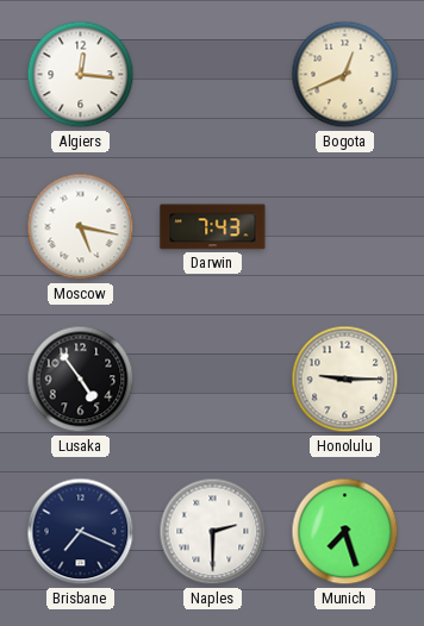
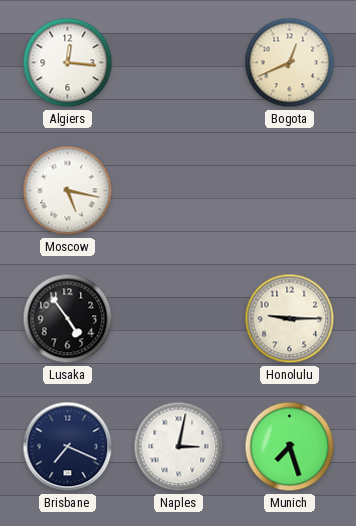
Darwin: 7:43 -> none
Naples: 2:30 -> 3:02
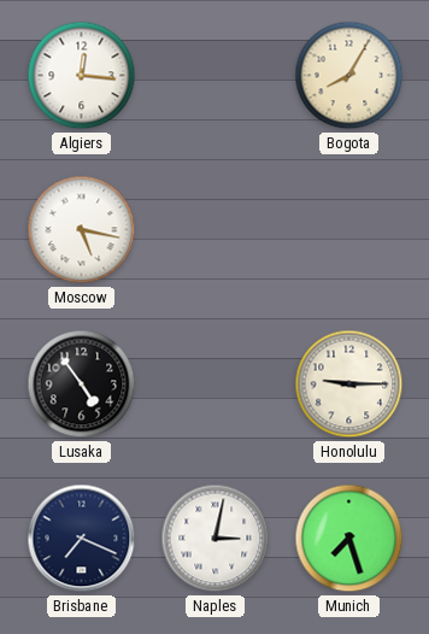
Bogota: 12:41 -> 8:05
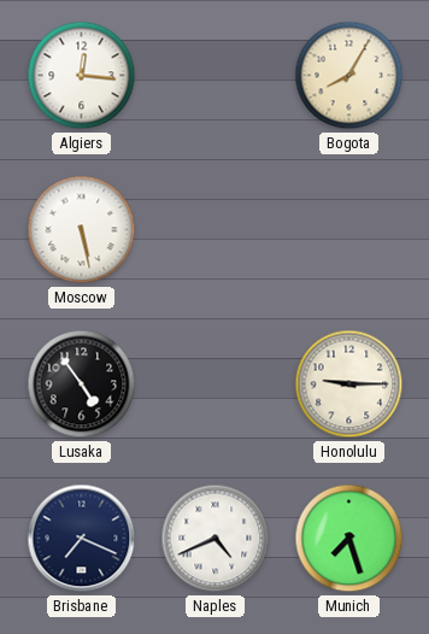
Moscow: 5:17 -> 5:28
Naples: 3:02 -> 4:41
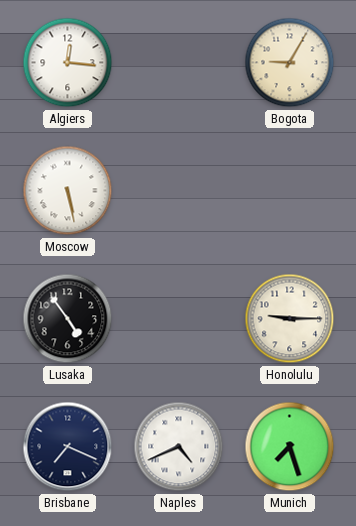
Bogota: 8:05 -> 9:05
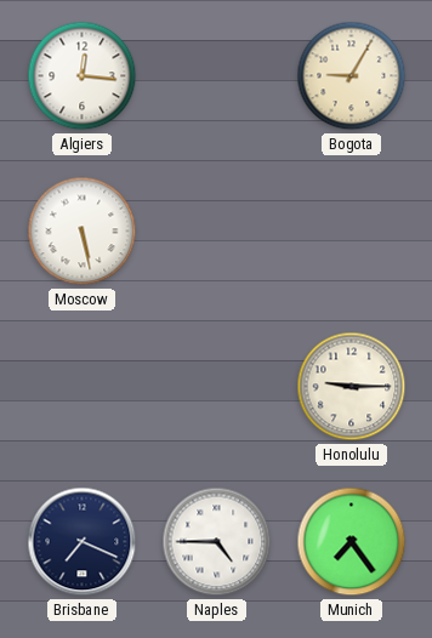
Lusaka: 4:54 -> none
Naples: 4:41 -> 4:45
Munich: 7:27 -> 7:24
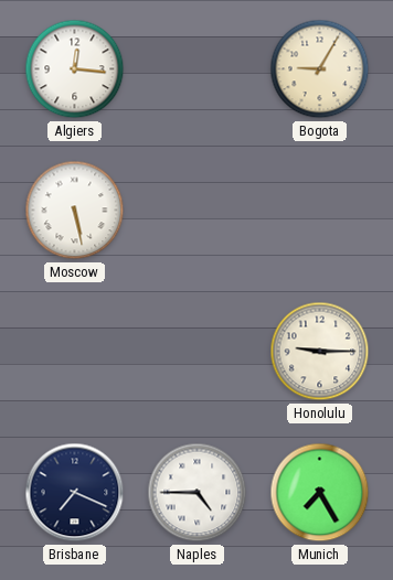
Munich: 7:24 -> 7:25
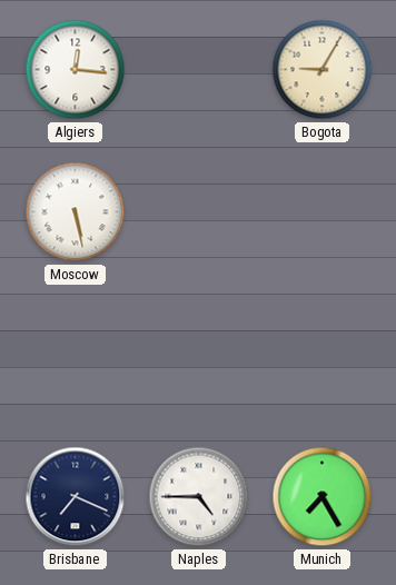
Honolulu: 9:15 -> none
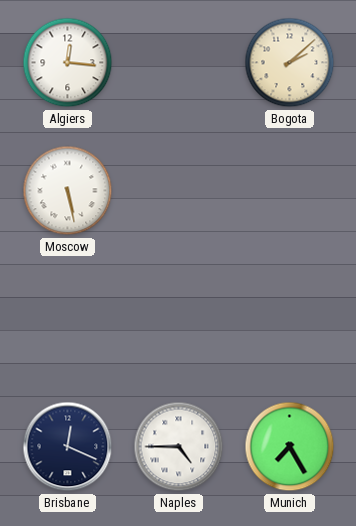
Bogota: 9:05 -> 2:08
Brisbane: 7:19 -> 12:19
